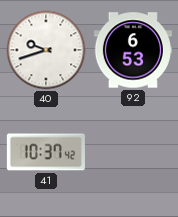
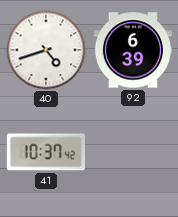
40: 9:42 -> 4:42
92: 6:53 -> 6:39
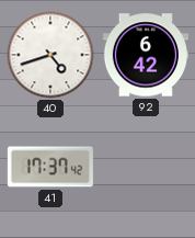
92: 6:39 -> 6:42
41: 10:37 -> 17:37
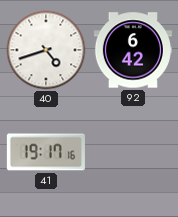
41: 17:37 -> 19:17
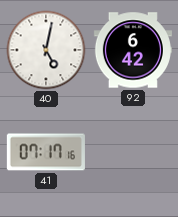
40: 4:42 -> 5:02
41: 19:17 -> 07:17
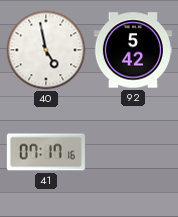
40: 5:02 -> 4:58
92: 6:42 -> 5:42
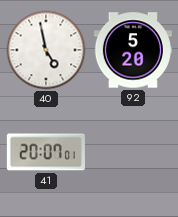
92: 5:42 -> 5:20
41: 07:17 -> 20:07
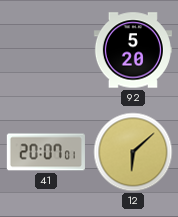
40: 4:58 -> none
12: none -> 6:08
